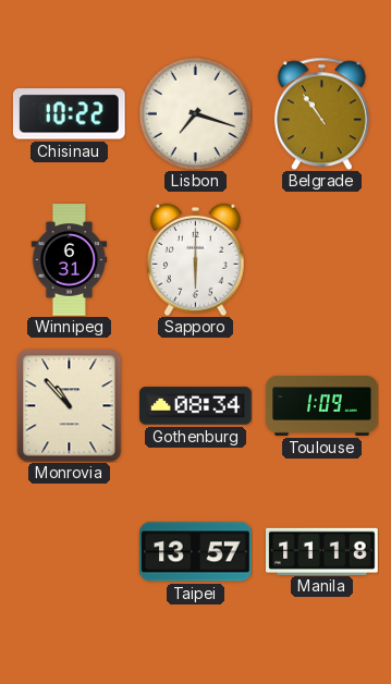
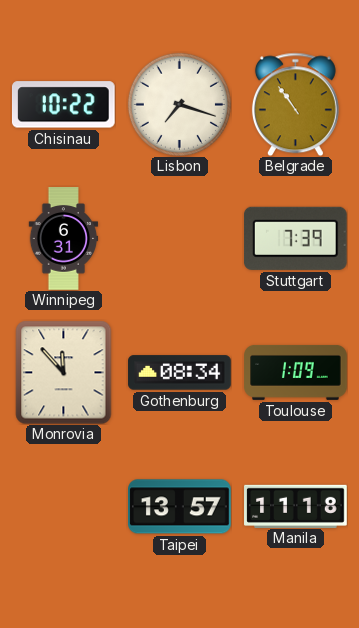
Sapporo: 6:00 -> none
Stuttgart: none -> 7:39
Monrovia: 10:53 -> 11:53
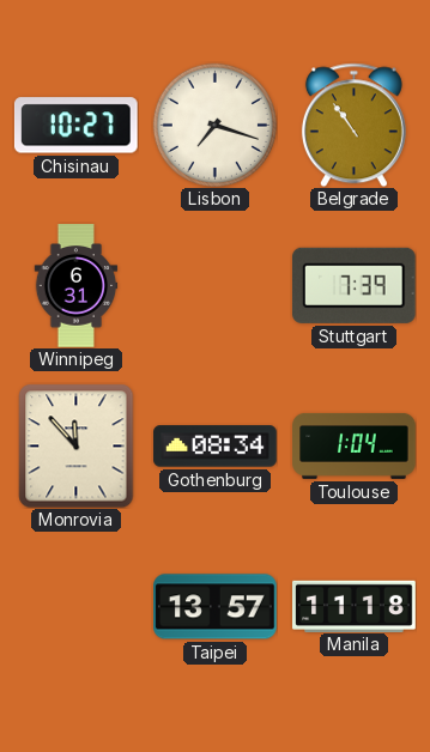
Chisinau: 10:22 -> 10:27
Toulouse: 1:09 -> 1:04
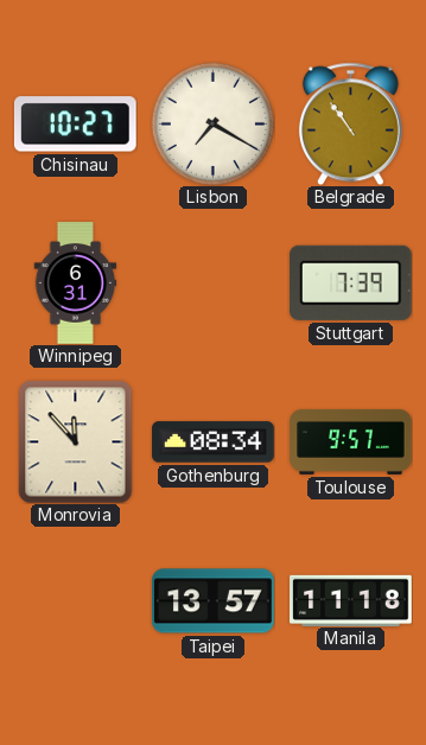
Lisbon: 7:18 -> 7:20
Toulouse: 1:04 -> 9:57
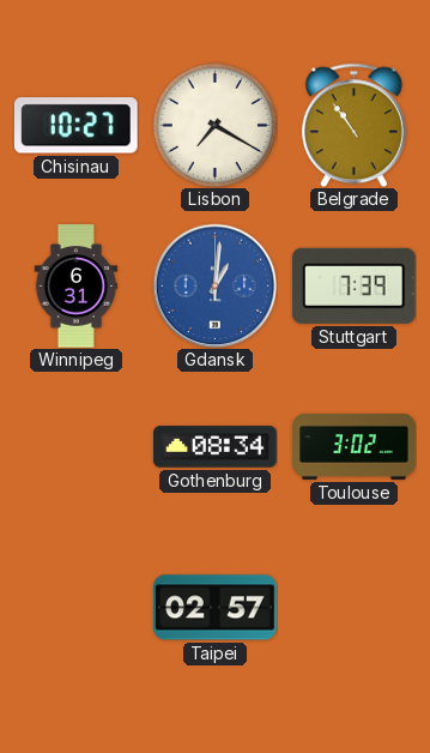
Gdansk: none -> 1:01
Monrovia: 11:53 -> none
Toulouse: 9:57 -> 3:02
Taipei: 13:57 -> 02:57
Manila: 11:18 -> none
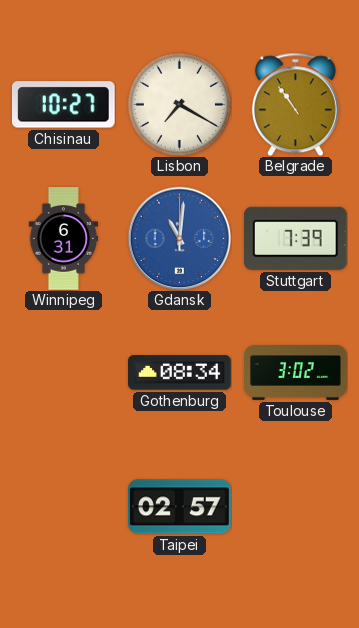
Gdansk: 1:01 -> 11:01
